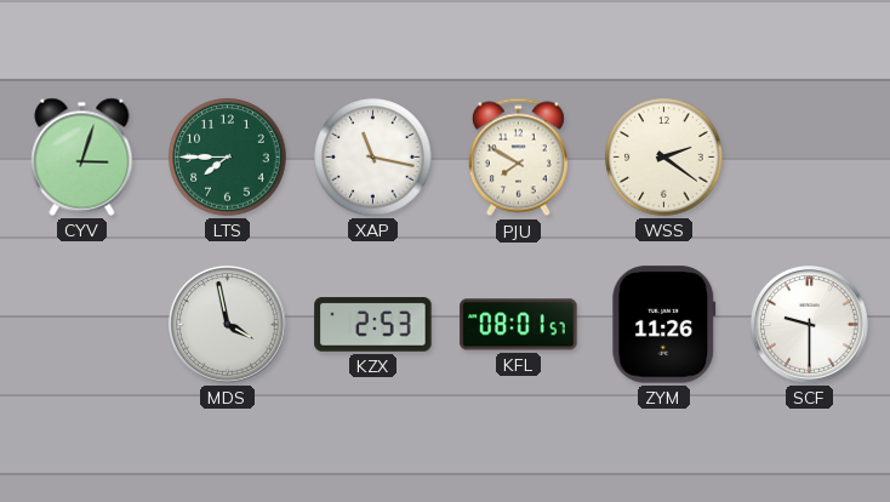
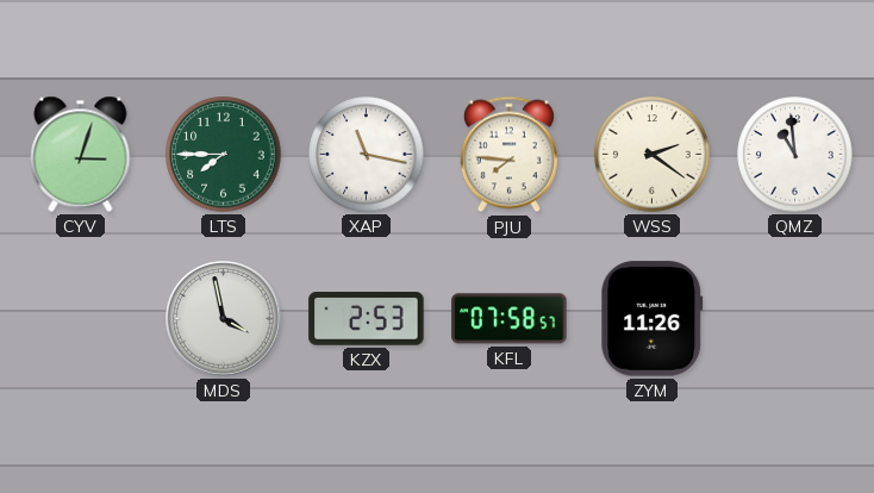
PJU: 7:50 -> 7:46
QMZ: none -> 10:59
KFL: 08:01 -> 07:58
SCF: 9:30 -> none
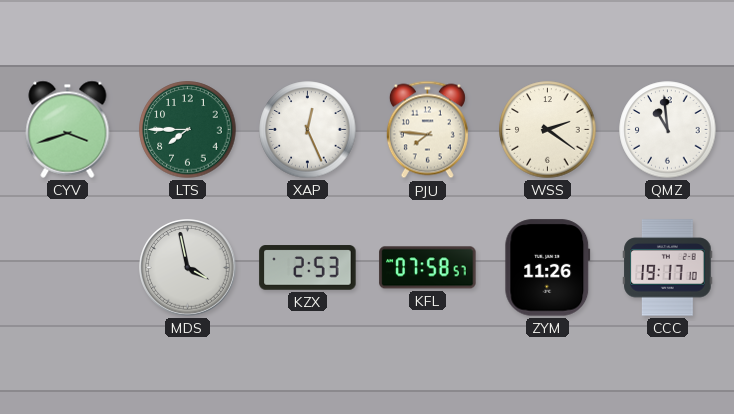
CYV: 3:03 -> 3:42
XAP: 11:17 -> 12:26
CCC: none -> 19:17
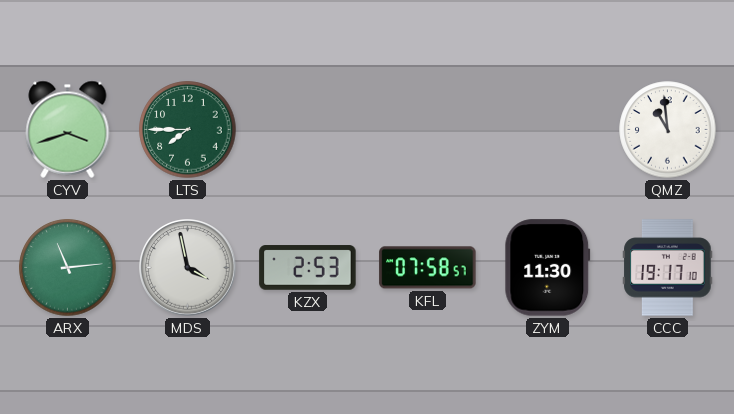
XAP: 12:26 -> none
PJU: 7:46 -> none
WSS: 2:21 -> none
ARX: none -> 11:14
ZYM: 11:26 -> 11:30
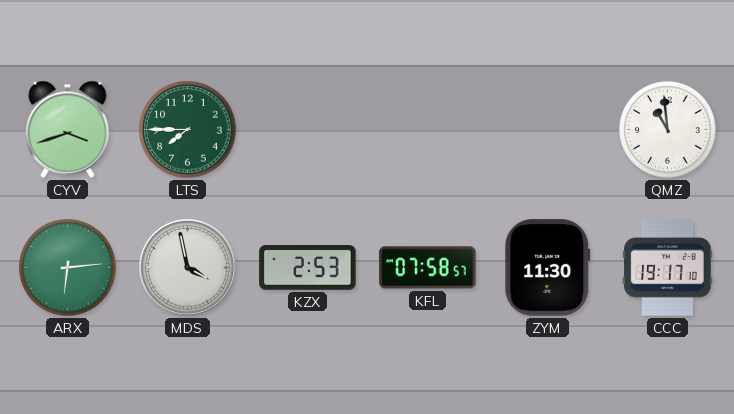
ARX: 11:14 -> 6:14
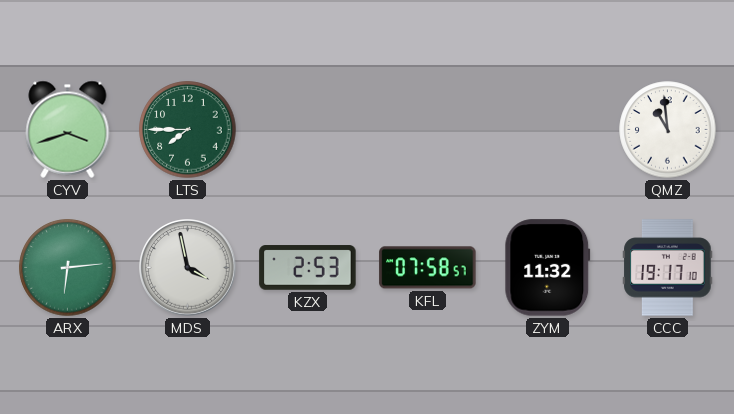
ZYM: 11:30 -> 11:32
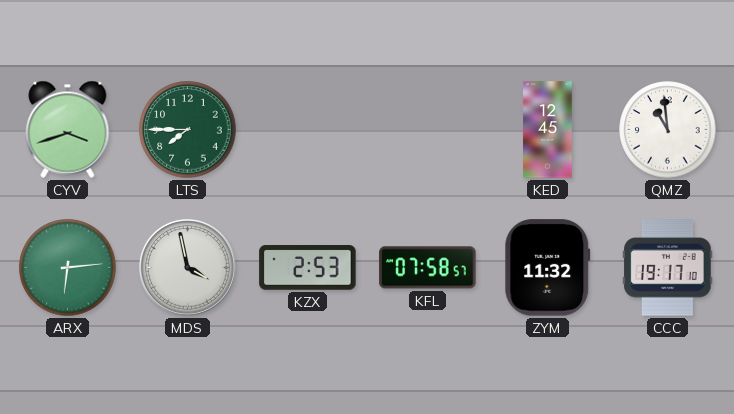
KED: none -> 12:45
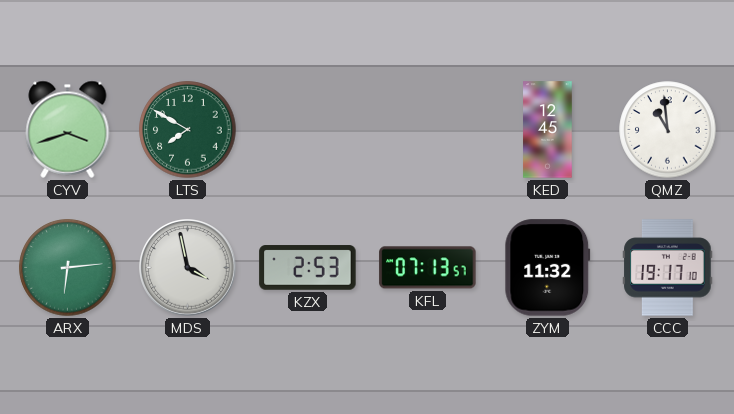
LTS: 7:45 -> 7:50
KFL: 07:58 -> 07:13
